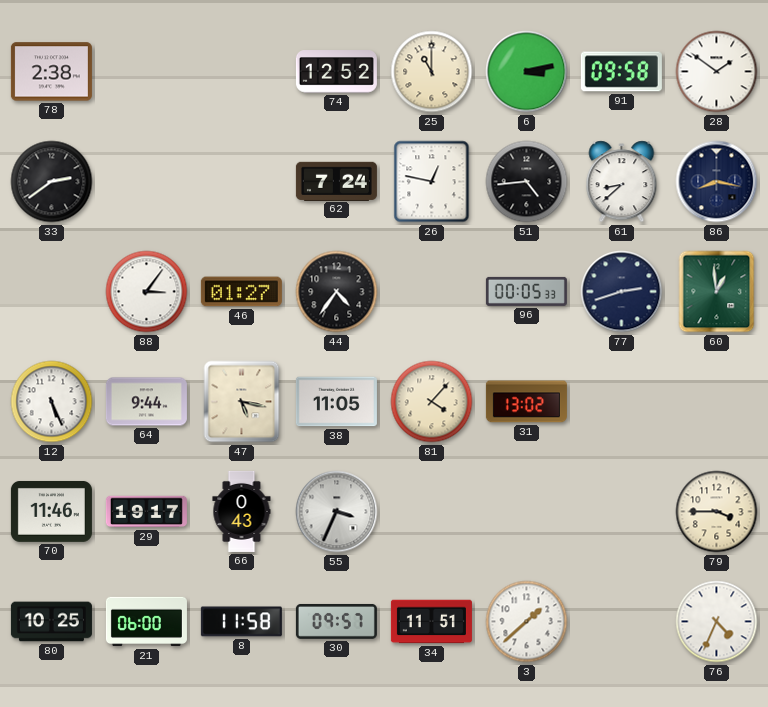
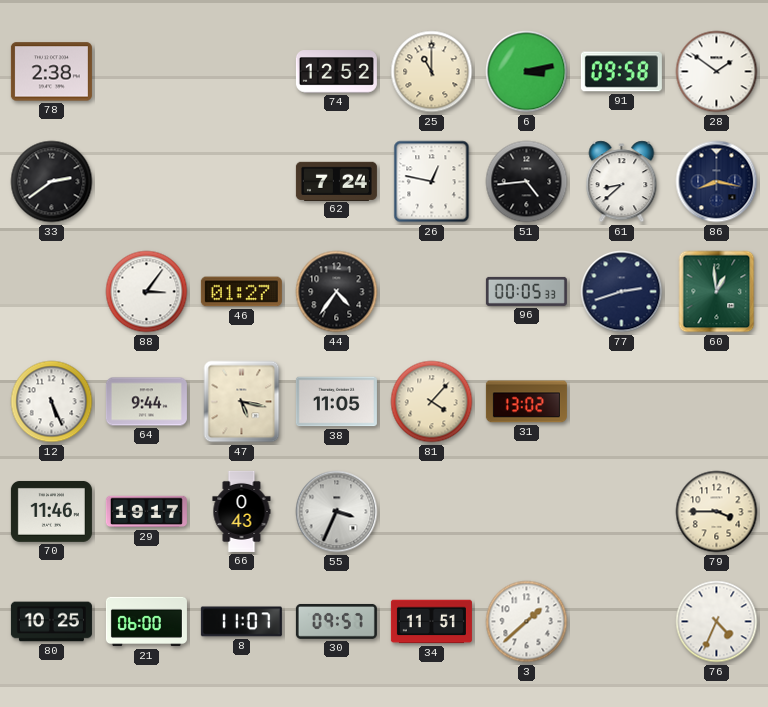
8: 11:58 -> 11:07
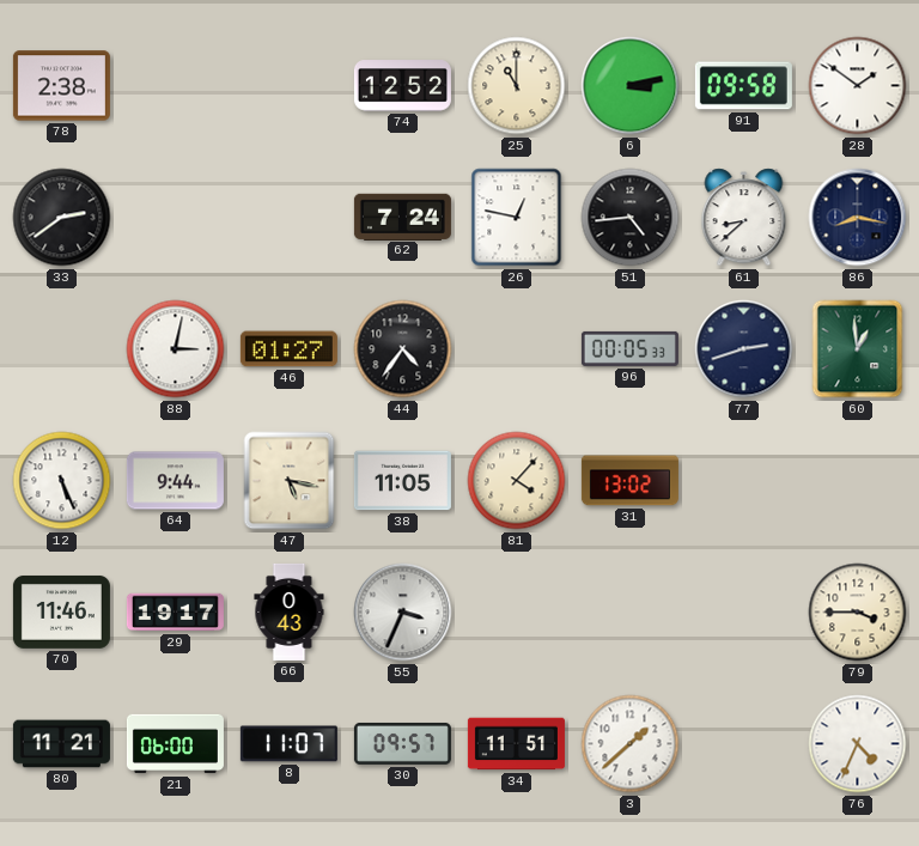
88: 3:06 -> 3:02
80: 10:25 -> 11:21
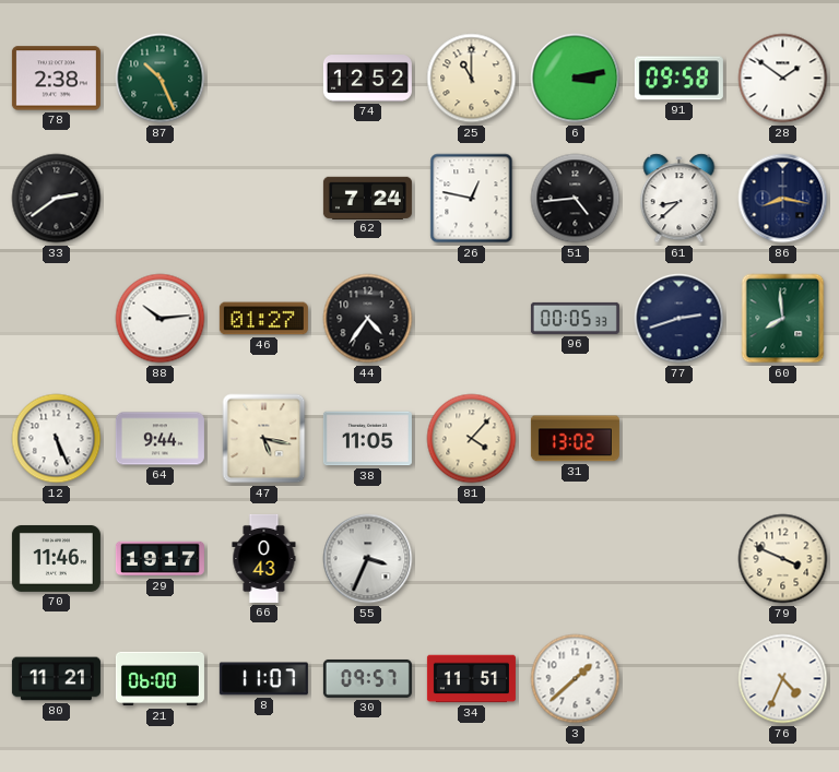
87: none -> 10:26
88: 3:02 -> 10:14
60: 12:59 -> 7:59
79: 3:45 -> 3:49
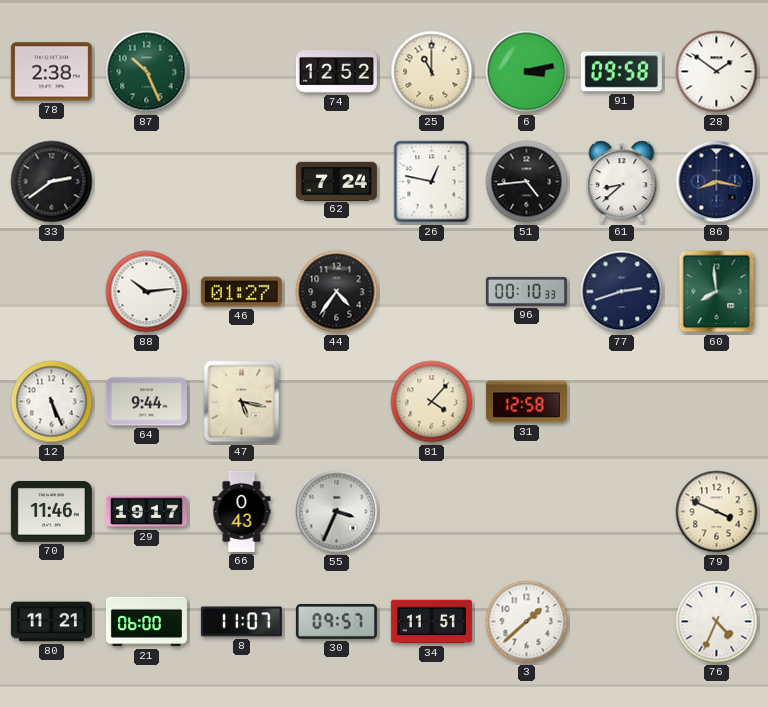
96: 00:05 -> 00:10
38: 11:05 -> none
31: 13:02 -> 12:58
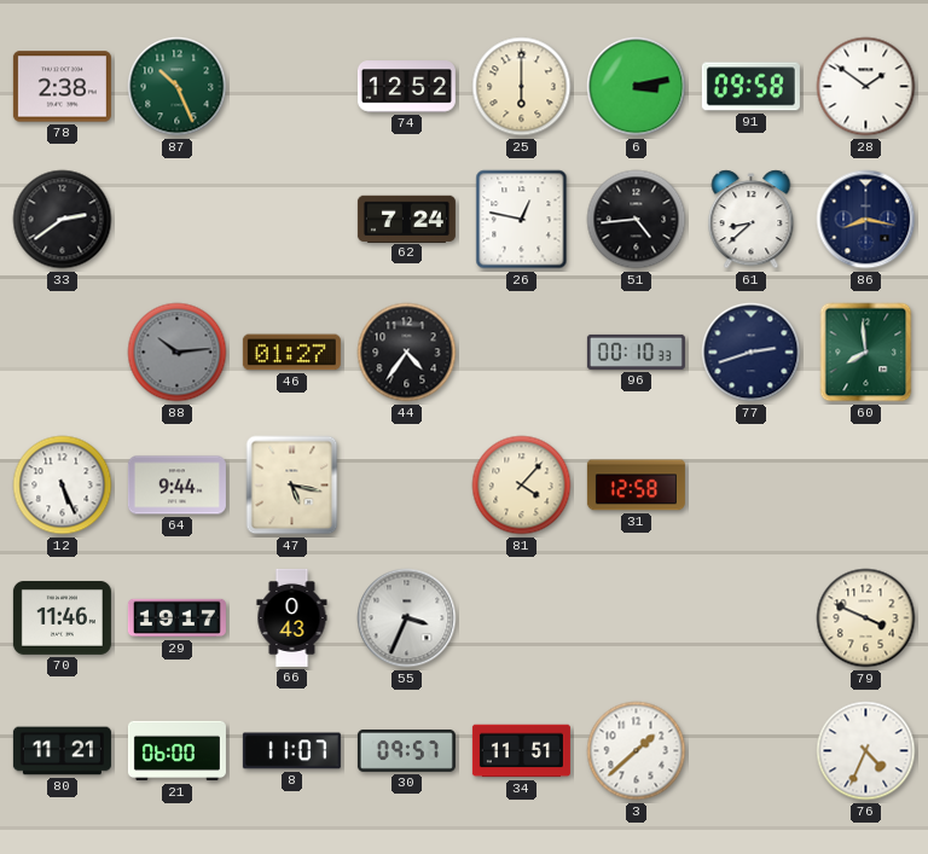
25: 11:00 -> 6:00
88 dial: white -> grey
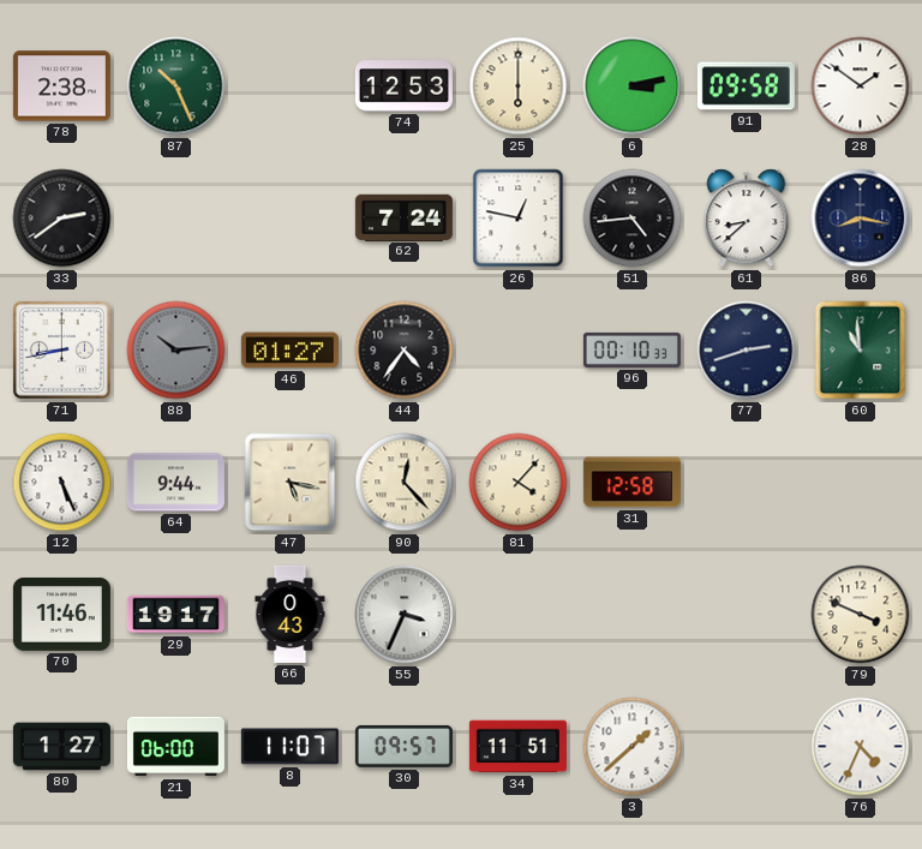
74: 12:52 -> 12:53
71: none -> 8:43
60: 7:59 -> 10:59
90: none -> 12:23
80: 11:21 -> 1:27
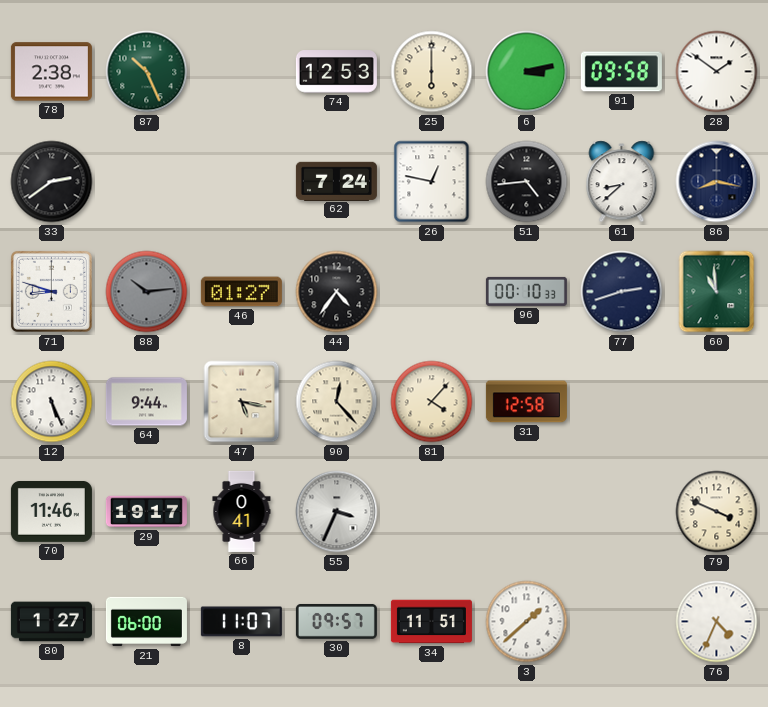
71: 8:43 -> 8:48
66: 0:43 -> 0:41
